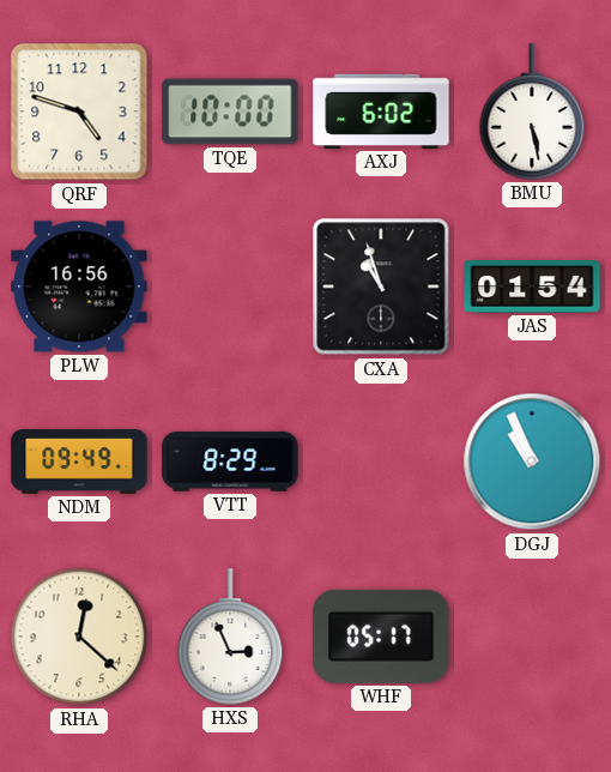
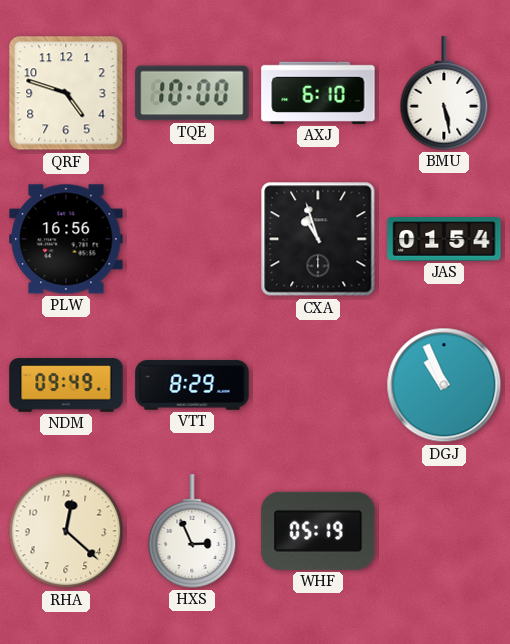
AXJ: 6:02 -> 6:10
WHF: 05:17 -> 05:19
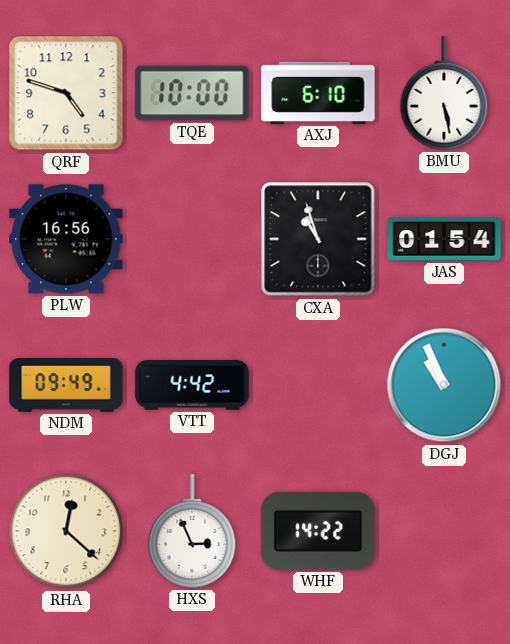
VTT: 8:29 -> 4:42
WHF: 05:19 -> 14:22
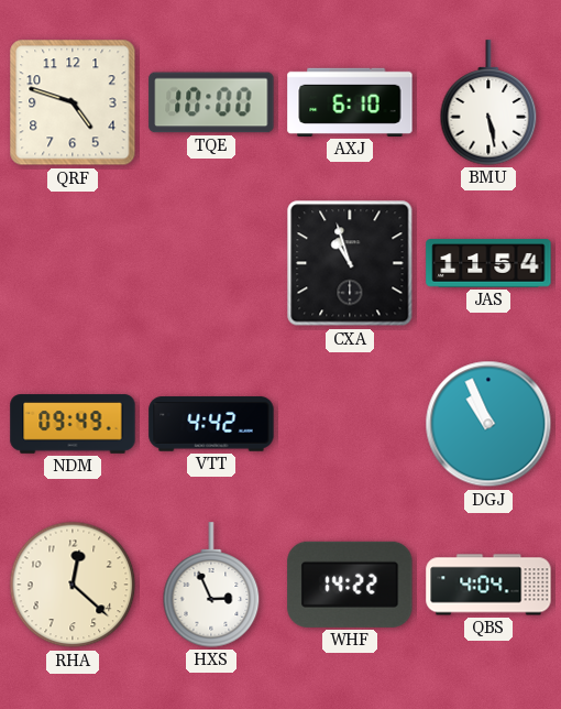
PLW: 16:56 -> none
JAS: 01:54 -> 11:54
QBS: none -> 4:04
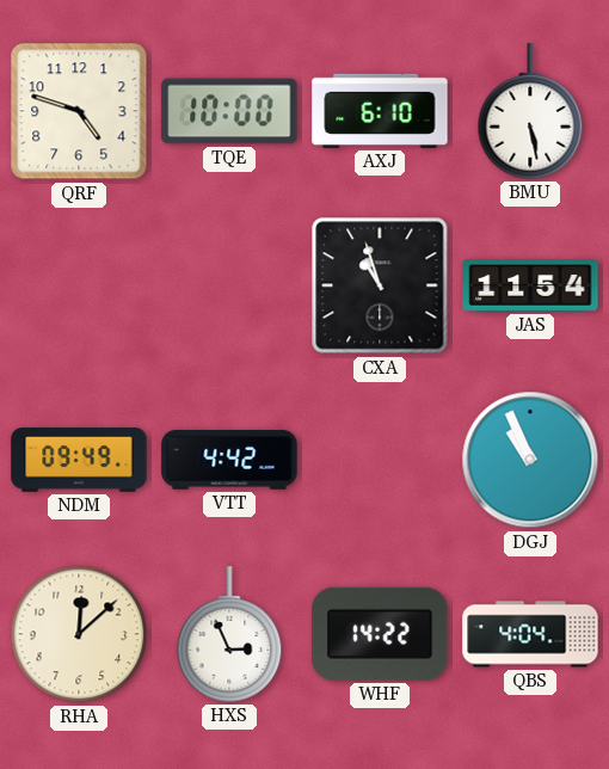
RHA: 12:22 -> 12:08
